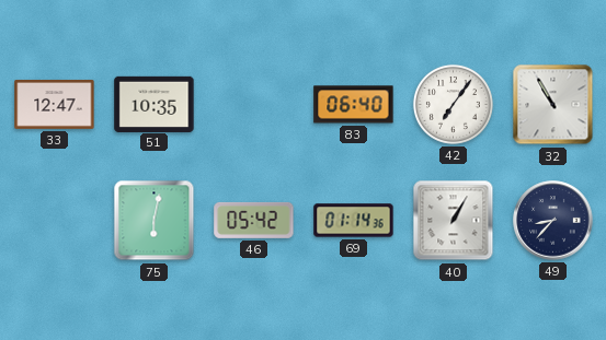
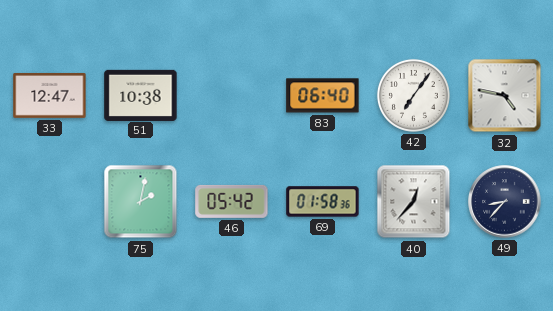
51: 10:35 -> 10:38
32: 10:55 -> 4:47
75: 6:02 -> 2:02
69: 01:14 -> 01:58
40: 1:05 -> 12:37
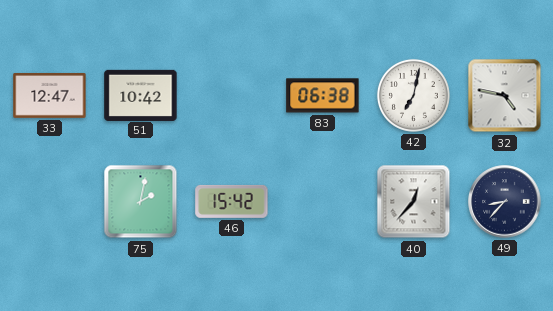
51: 10:38 -> 10:42
83: 06:40 -> 06:38
42: 7:06 -> 7:02
46: 05:42 -> 15:42
69: 01:58 -> none
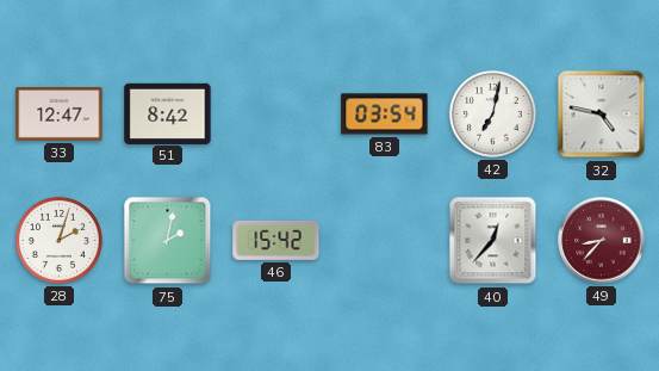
51: 10:42 -> 8:42
83: 06:38 -> 03:54
28: none -> 2:03
49 dial: navy -> burgundy
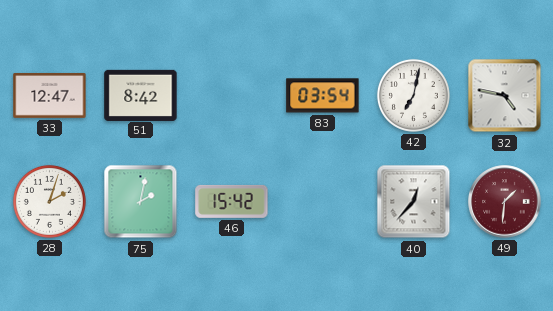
49: 8:37 -> 1:31
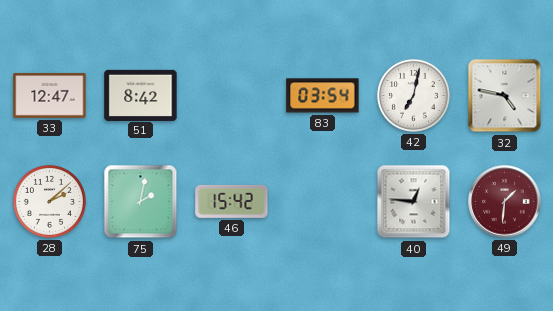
28: 2:03 -> 2:08
40: 12:37 -> 12:46
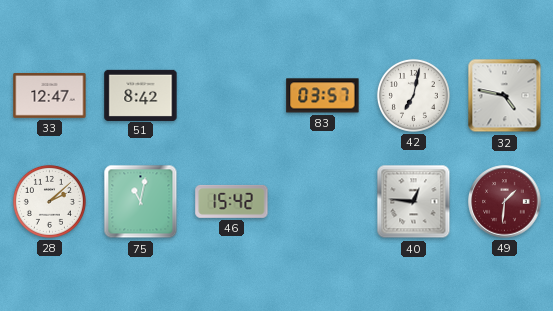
83: 03:54 -> 03:57
75: 2:02 -> 11:02
